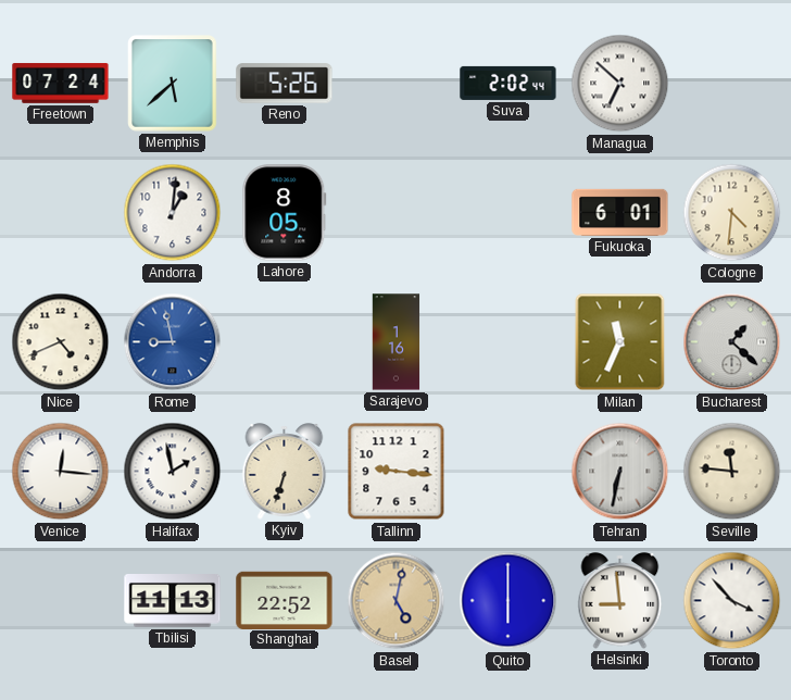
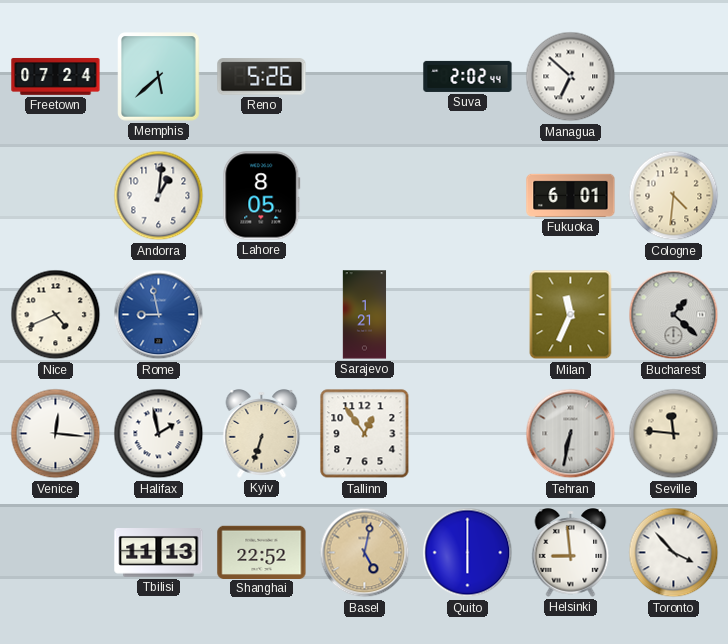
Sarajevo: 1:16 -> 1:21
Tallinn: 9:16 -> 12:54
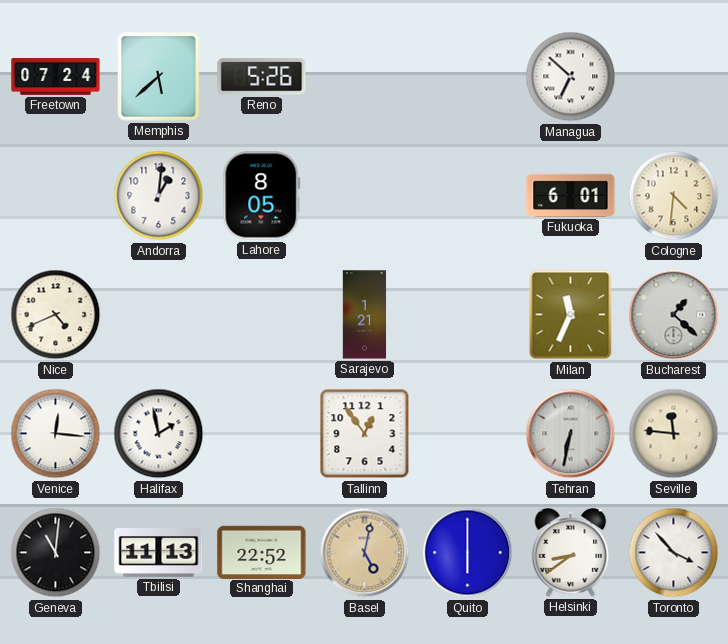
Suva: 2:02 -> none
Rome: 8:58 -> none
Kyiv: 6:33 -> none
Geneva: none -> 11:01
Helsinki: 8:59 -> 8:39
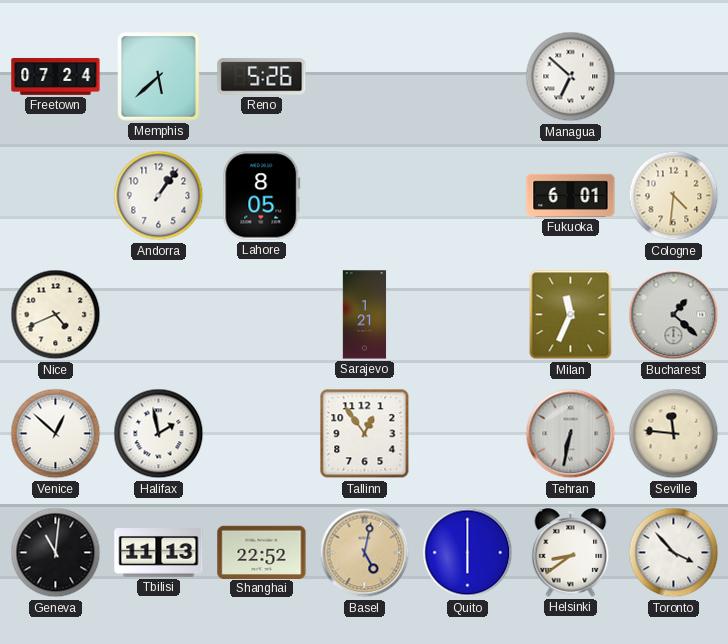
Andorra: 1:01 -> 1:06
Venice: 12:16 -> 12:52
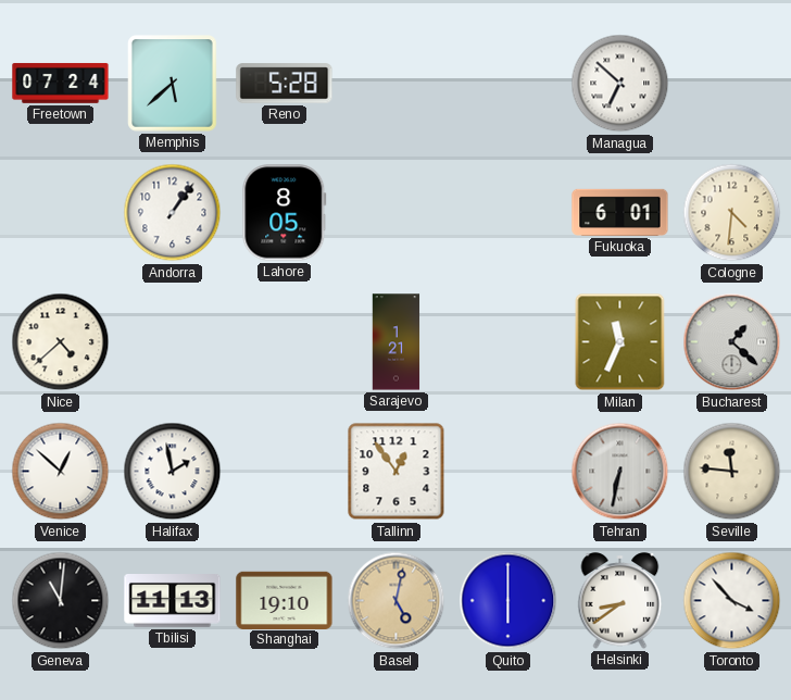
Reno: 5:26 -> 5:28
Nice: 4:41 -> 4:38
Shanghai: 22:52 -> 19:10
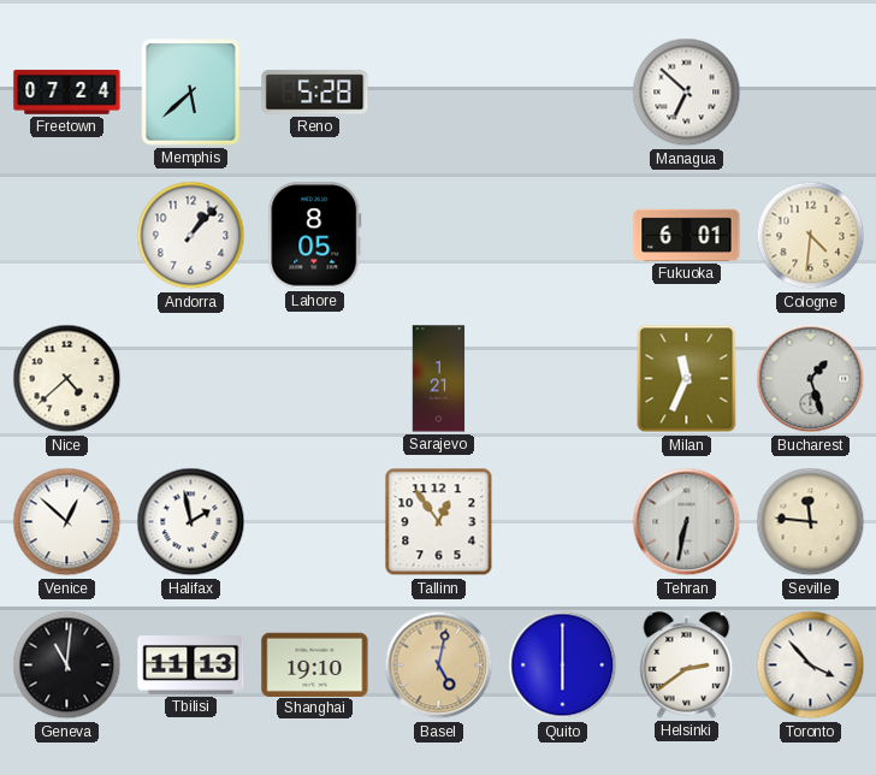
Andorra: 1:06 -> 1:07
Bucharest: 1:22 -> 1:27
Helsinki: 8:39 -> 2:39
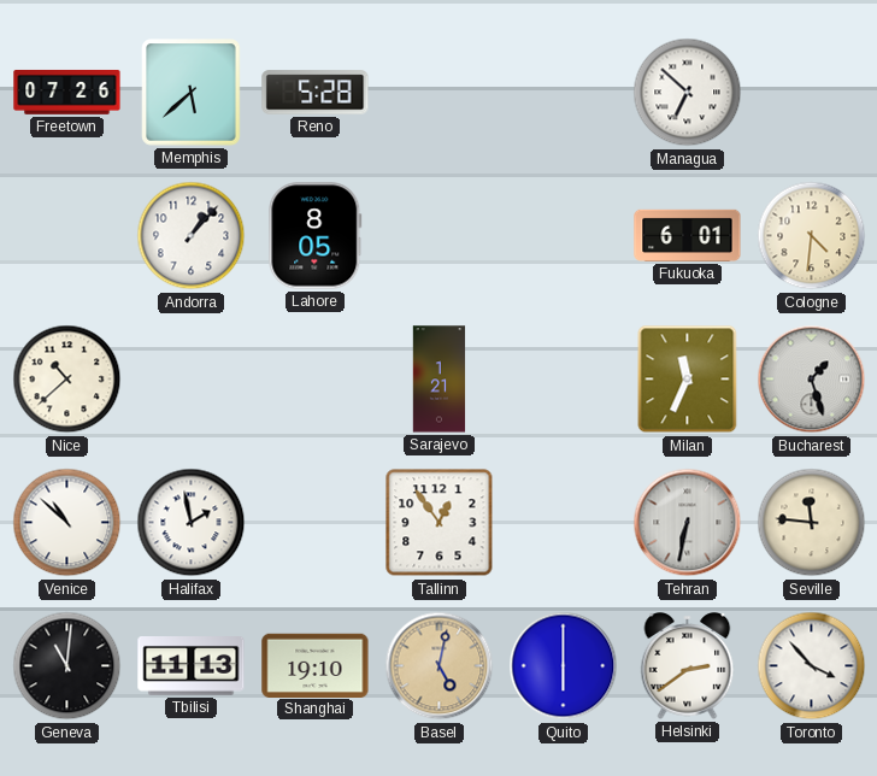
Freetown: 07:24 -> 07:26
Nice: 4:38 -> 10:38
Venice: 12:52 -> 10:52
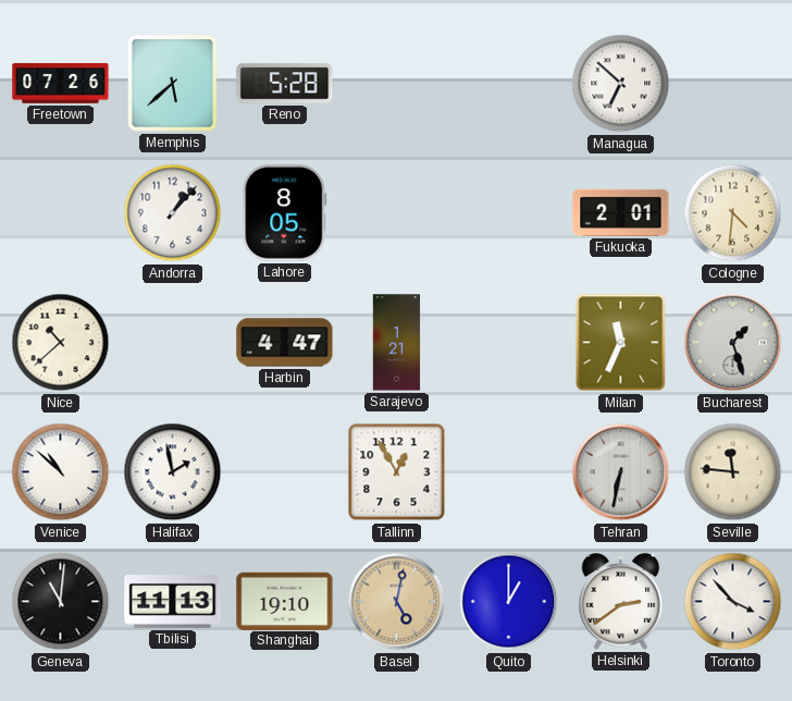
Fukuoka: 6:01 -> 2:01
Harbin: none -> 4:47
Tallinn: 12:54 -> 12:55
Quito: 6:00 -> 1:00
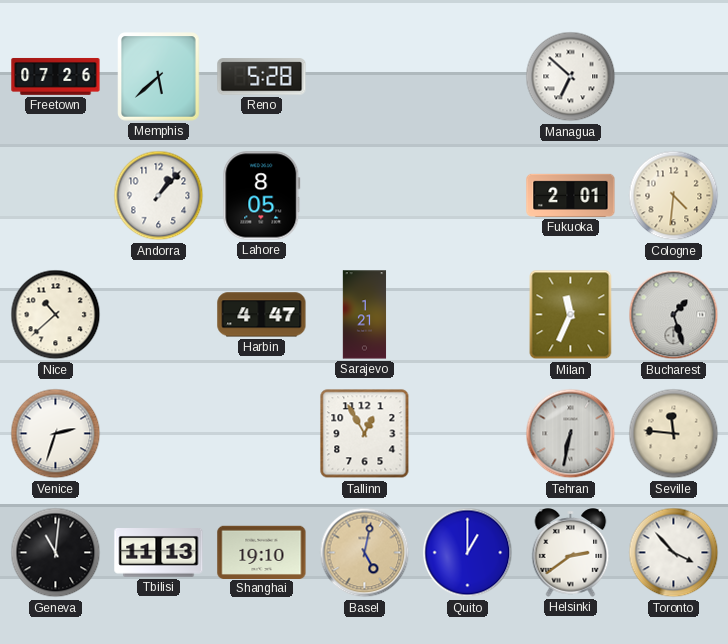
Venice: 10:52 -> 2:33
Halifax: 1:58 -> none
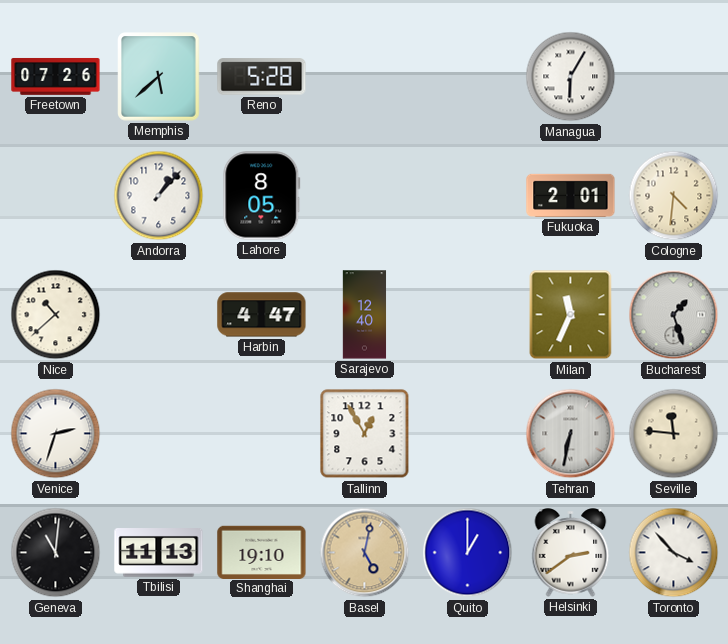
Managua: 6:52 -> 6:05
Sarajevo: 1:21 -> 12:40
